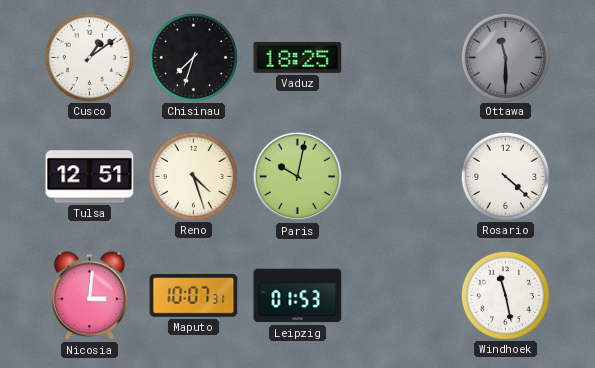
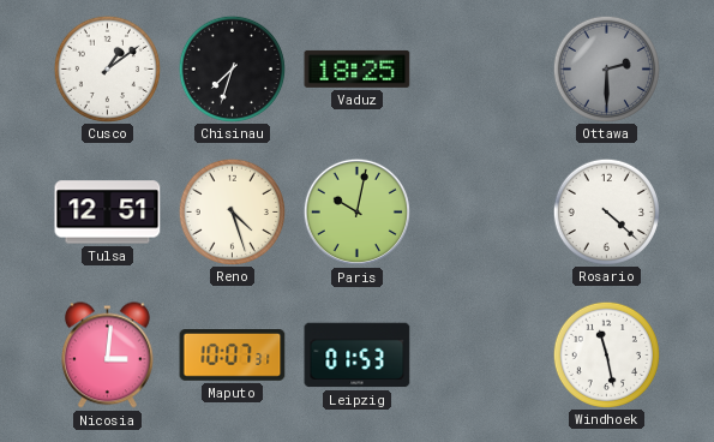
Ottawa: 11:30 -> 2:30
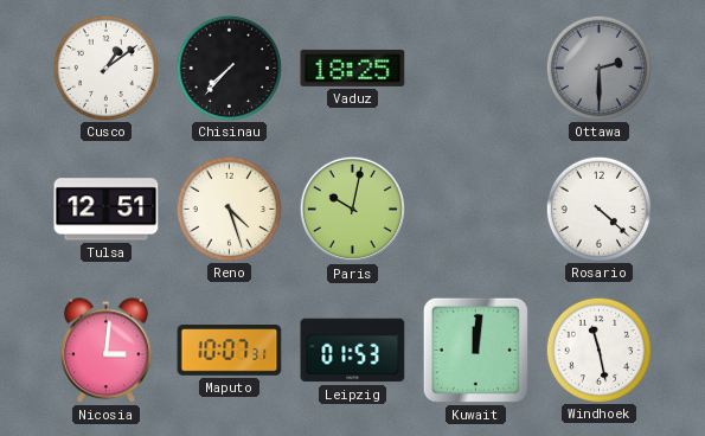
Chisinau: 7:33 -> 7:37
Kuwait: none -> 12:01
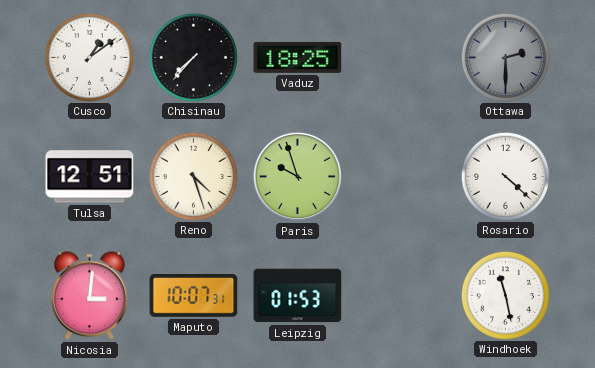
Paris: 10:02 -> 9:57
Kuwait: 12:01 -> none
